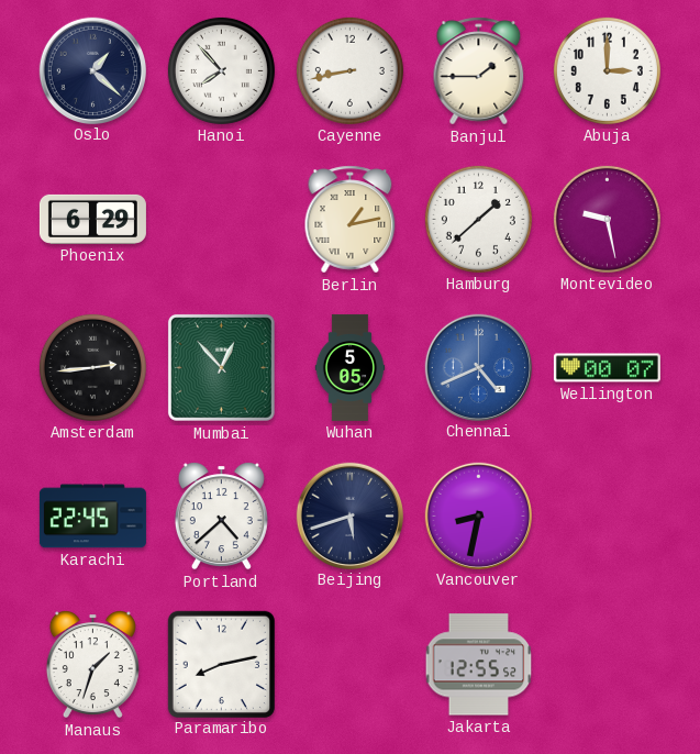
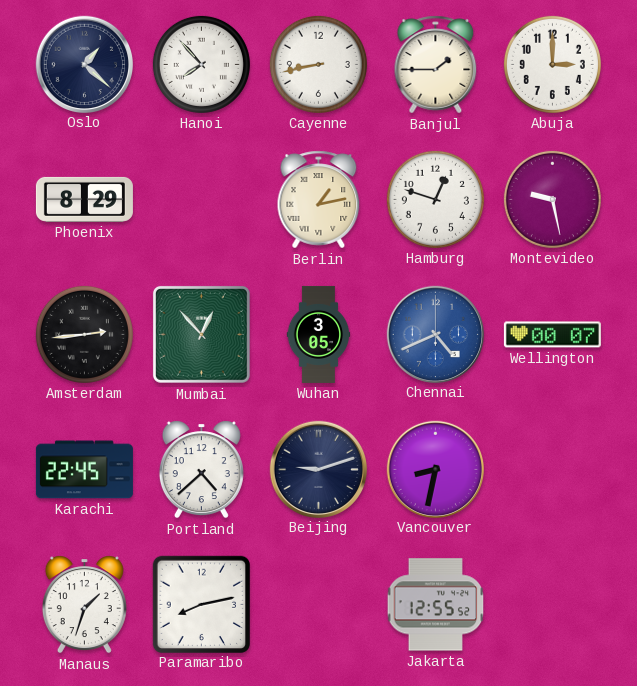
Phoenix: 6:29 -> 8:29
Hamburg: 1:38 -> 12:48
Wuhan: 5:05 -> 3:05
Beijing: 5:42 -> 9:12
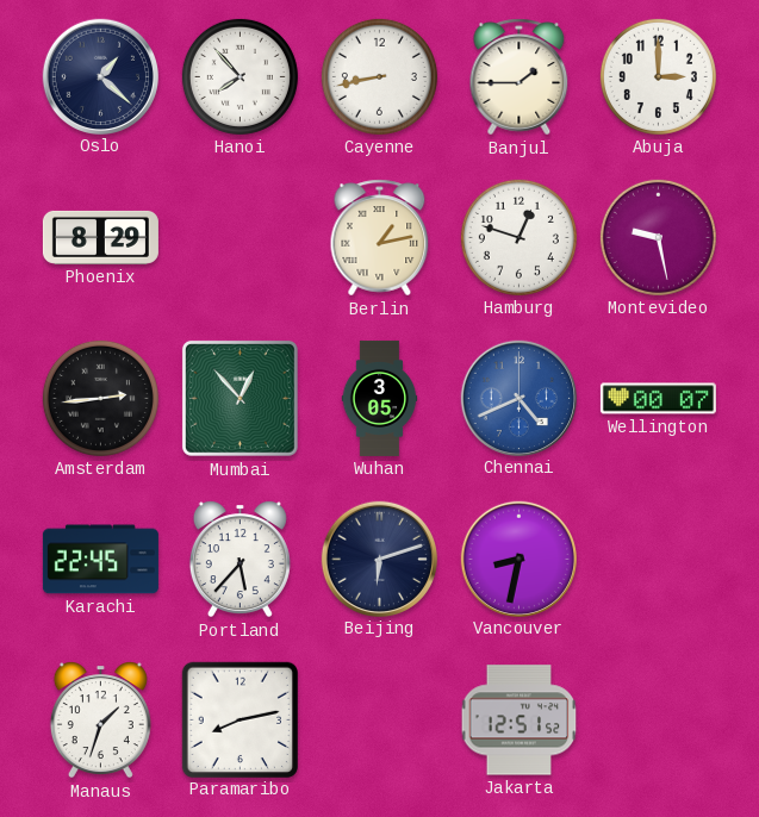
Portland: 4:38 -> 5:37
Beijing: 9:12 -> 6:12
Jakarta: 12:55 -> 12:51
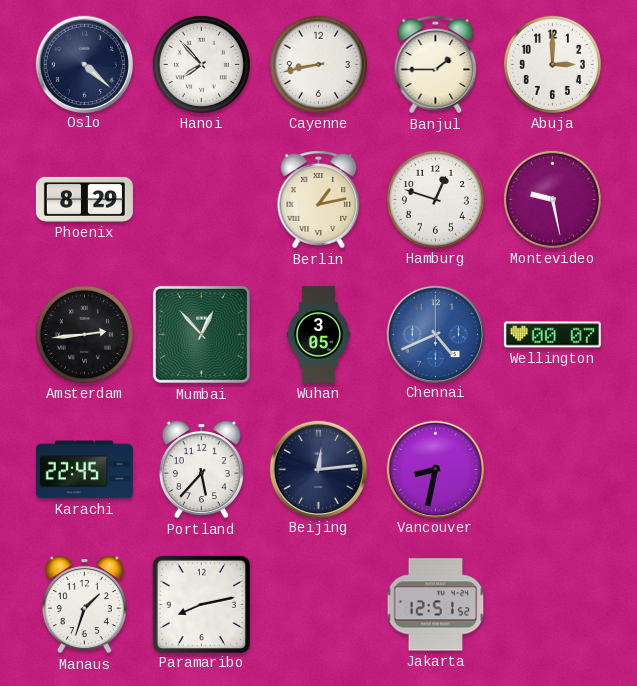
Oslo: 1:22 -> 4:22
Beijing: 6:12 -> 12:14
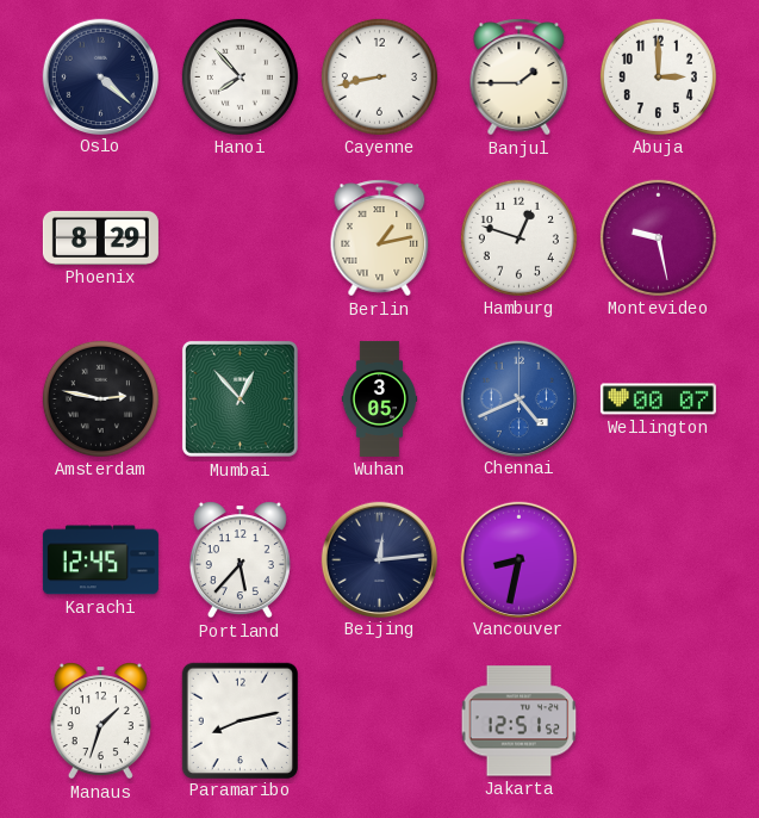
Amsterdam: 2:44 -> 2:47
Karachi: 22:45 -> 12:45
